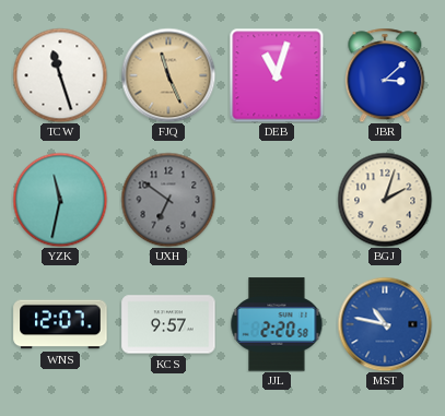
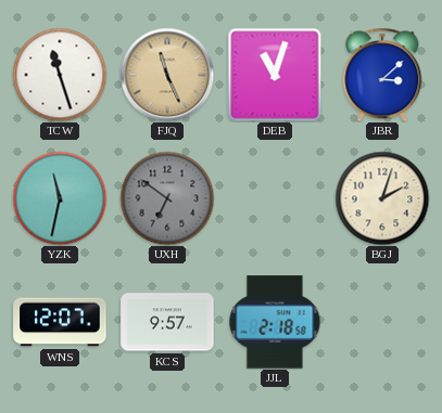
JJL: 2:20 -> 2:18
MST: 10:47 -> none
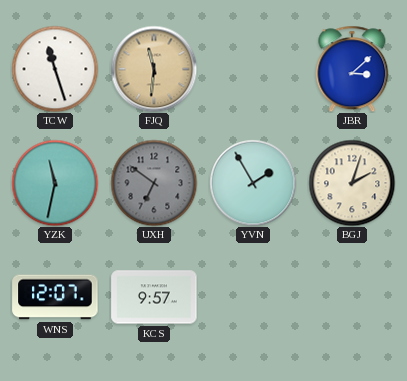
FJQ: 11:26 -> 11:31
DEB: 11:03 -> none
YVN: none -> 1:55
JJL: 2:18 -> none
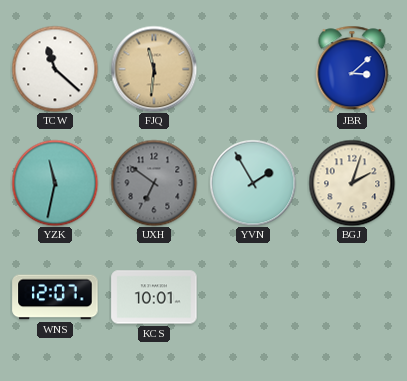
TCW: 11:27 -> 11:22
KCS: 9:57 -> 10:01
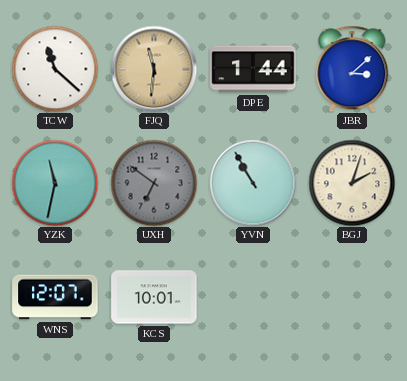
DPE: none -> 1:44
YVN: 1:55 -> 10:55
